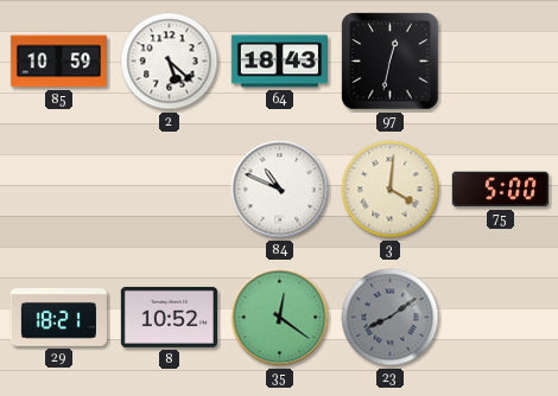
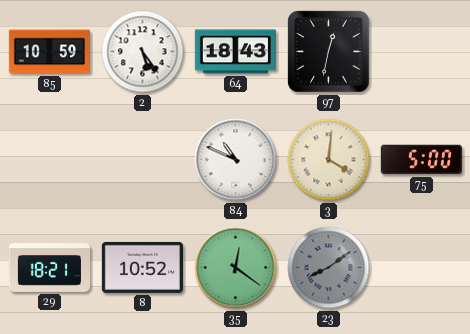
2: 5:22 -> 5:24
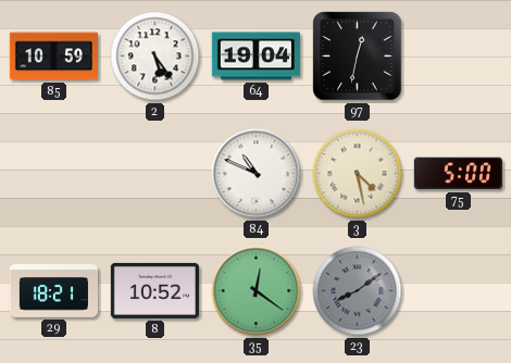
64: 18:43 -> 19:04
3: 4:01 -> 4:28
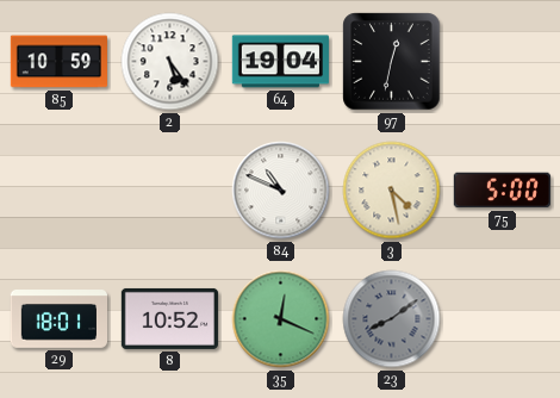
29: 18:21 -> 18:01
35: 12:21 -> 12:19
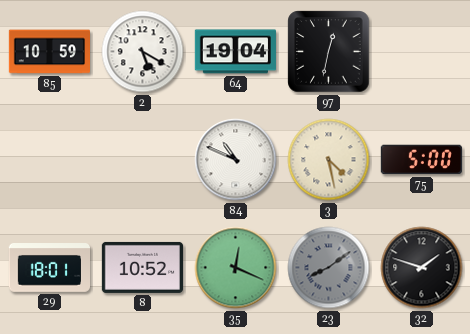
2: 5:24 -> 5:20
32: none -> 1:48
